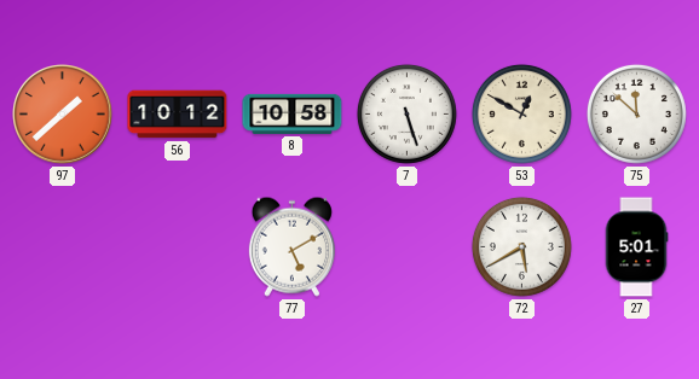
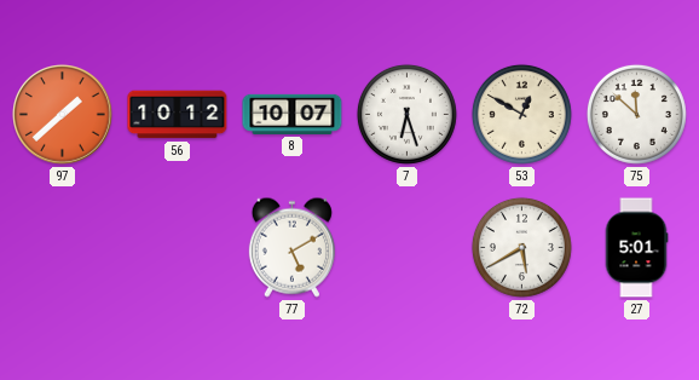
8: 10:58 -> 10:07
7: 5:27 -> 6:27
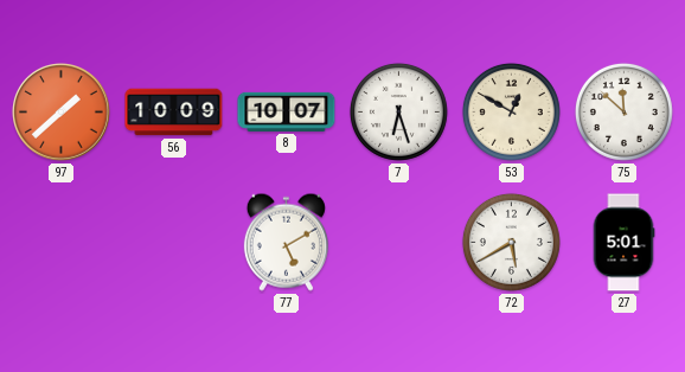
56: 10:12 -> 10:09
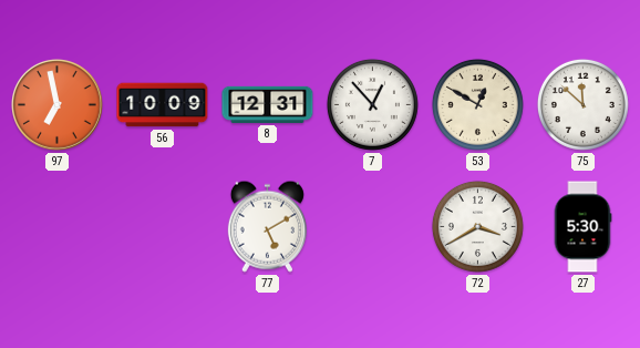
97: 1:38 -> 6:58
8: 10:07 -> 12:31
7: 6:27 -> 12:53
72: 5:40 -> 3:40
27: 5:01 -> 5:30
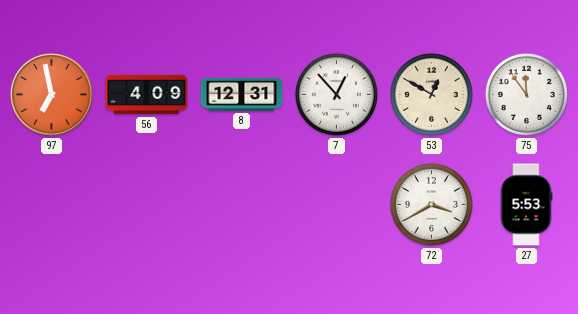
56: 10:09 -> 4:09
75: 11:52 -> 11:54
77: 5:10 -> none
27: 5:30 -> 5:53
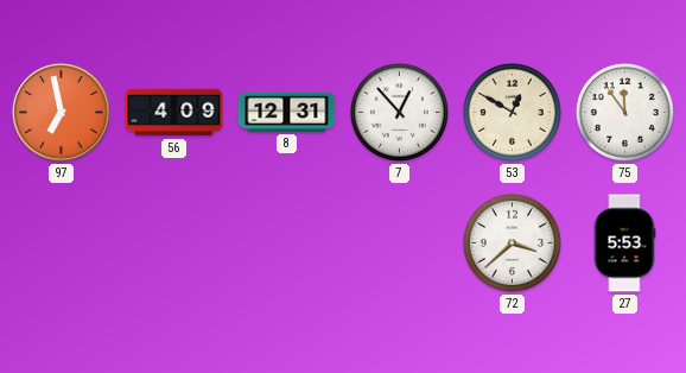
72: 3:40 -> 3:38
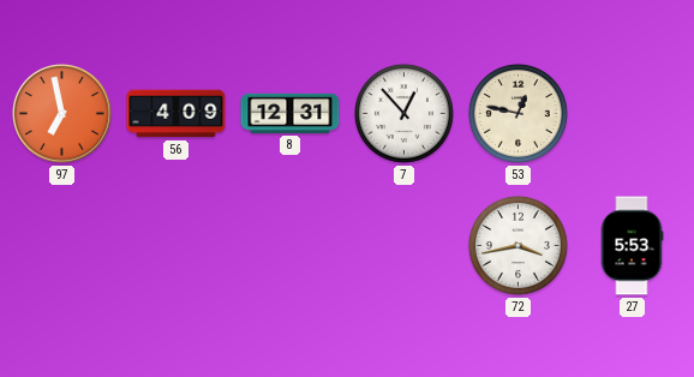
53: 12:50 -> 12:47
75: 11:54 -> none
72: 3:38 -> 3:43
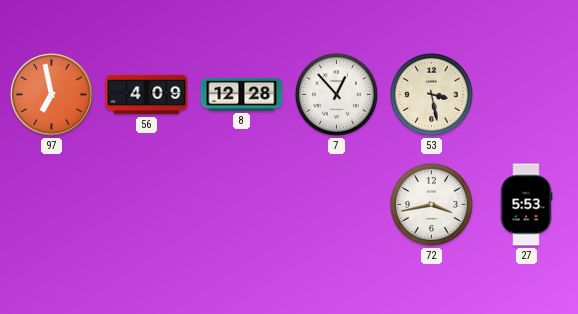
8: 12:31 -> 12:28
53: 12:47 -> 3:28
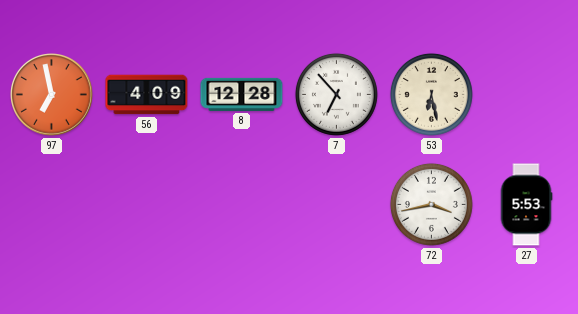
7: 12:53 -> 6:53
53: 3:28 -> 6:28
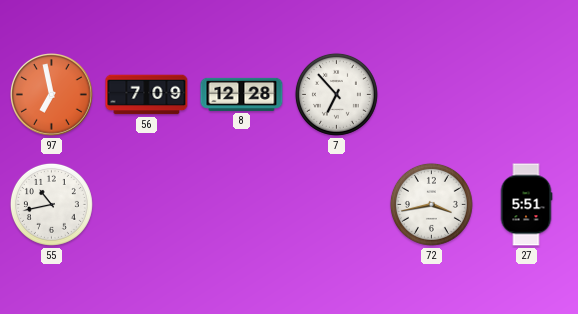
56: 4:09 -> 7:09
53: 6:28 -> none
55: none -> 10:43
27: 5:53 -> 5:51
